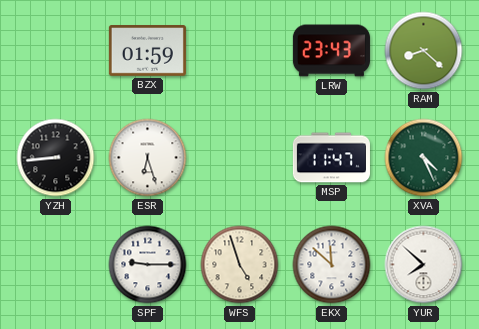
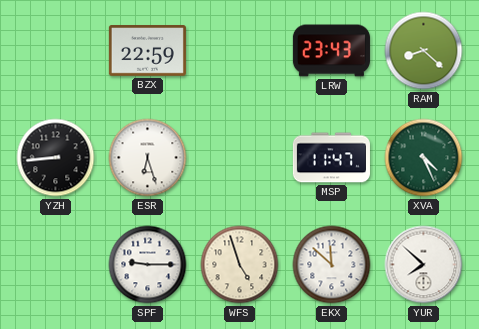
BZX: 01:59 -> 22:59
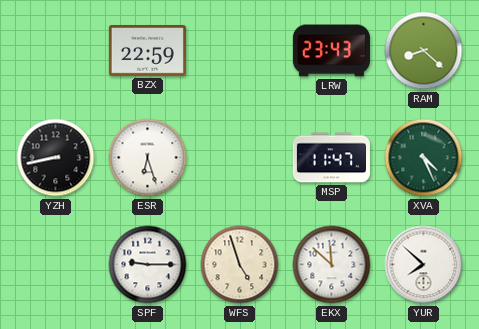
YZH: 8:44 -> 8:43
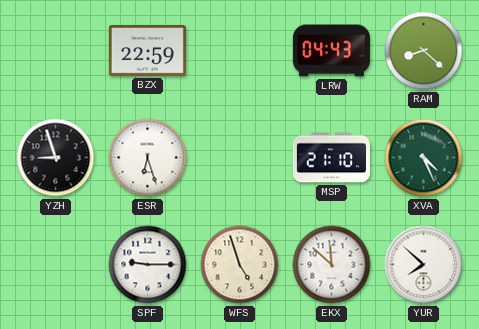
LRW: 23:43 -> 04:43
YZH: 8:43 -> 8:57
MSP: 11:47 -> 21:10
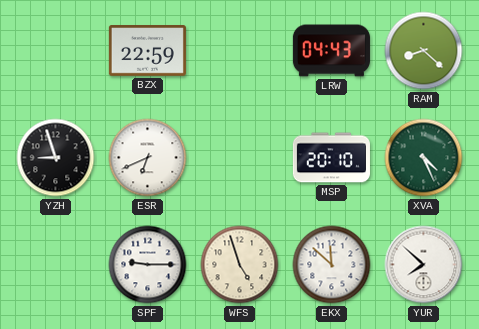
ESR: 6:27 -> 6:41
MSP: 21:10 -> 20:10
